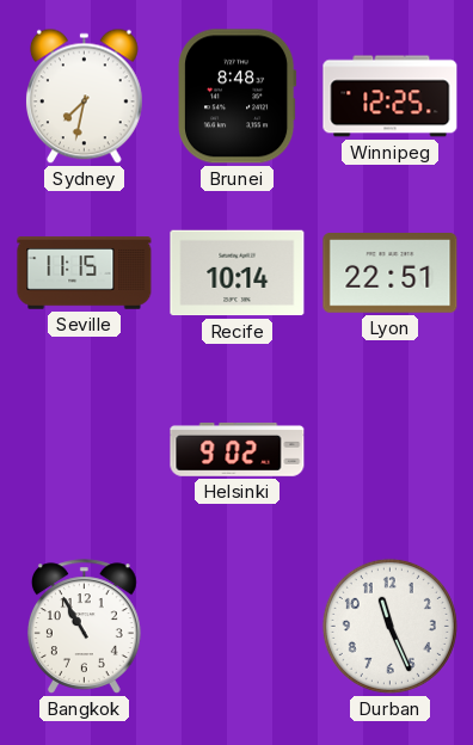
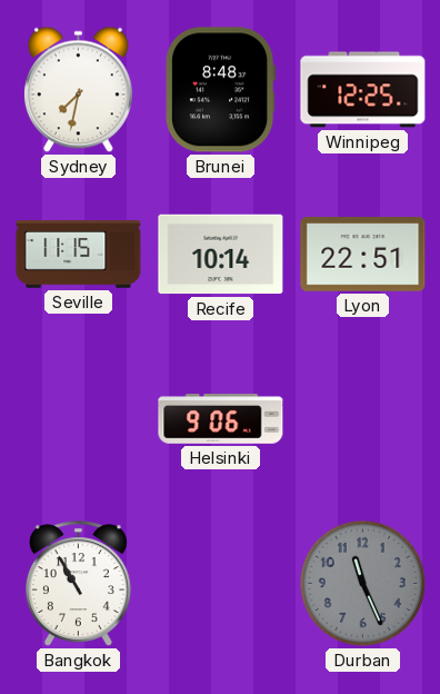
Helsinki: 9:02 -> 9:06
Durban dial: white -> grey
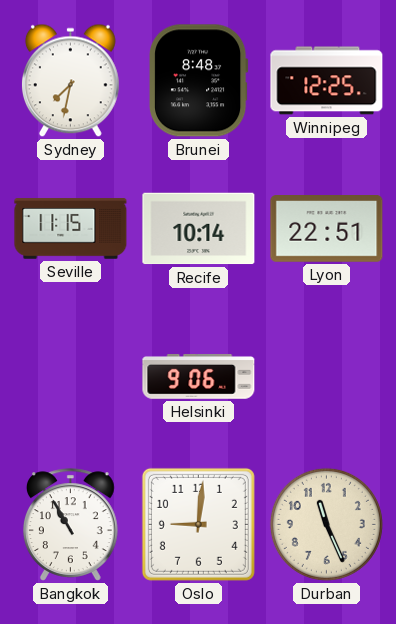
Oslo: none -> 9:01
Durban dial: grey -> cream
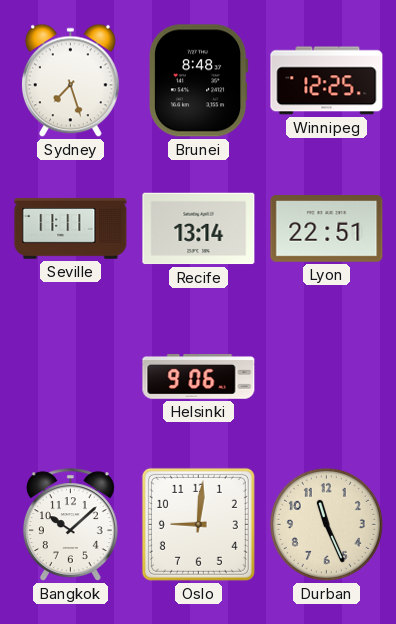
Sydney: 7:32 -> 7:27
Seville: 11:15 -> 11:11
Recife: 10:14 -> 13:14
Bangkok: 10:55 -> 10:08
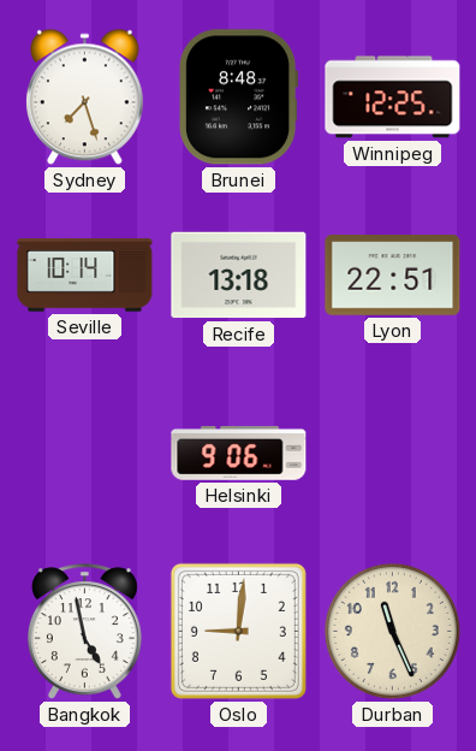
Seville: 11:11 -> 10:14
Recife: 13:14 -> 13:18
Bangkok: 10:08 -> 4:58
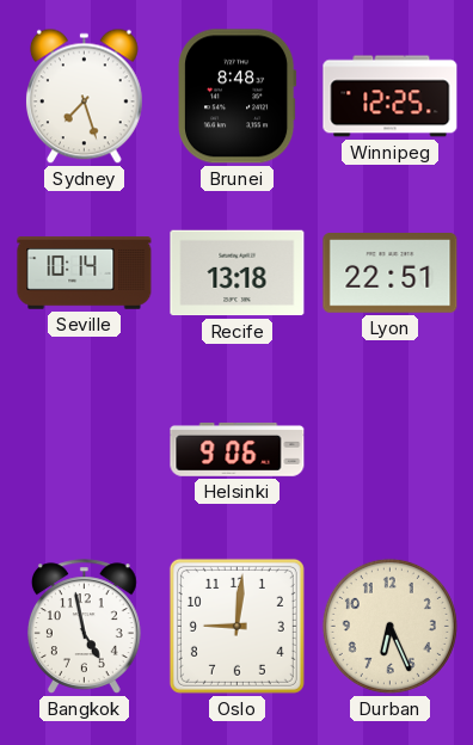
Durban: 11:26 -> 6:26
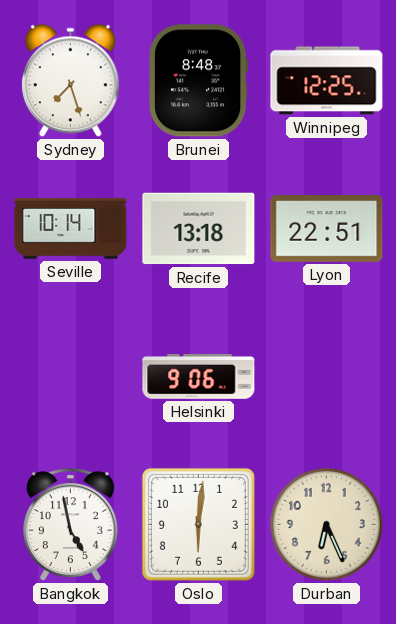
Oslo: 9:01 -> 6:01
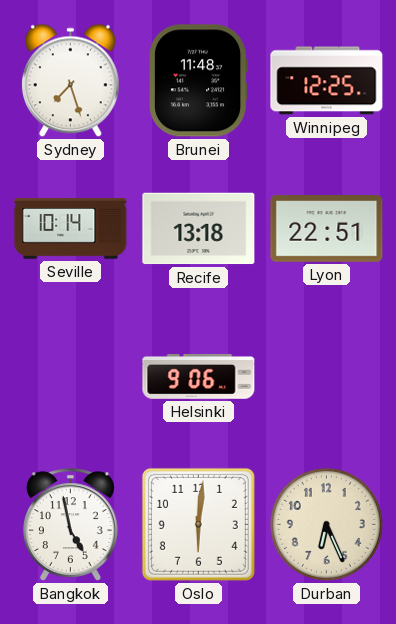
Brunei: 8:48 -> 11:48
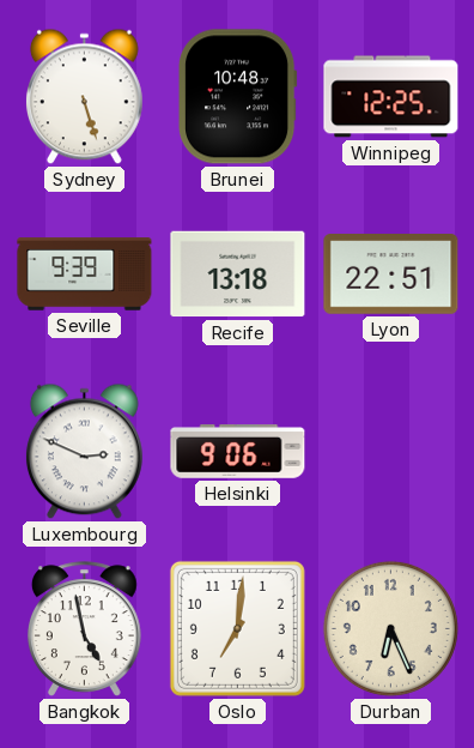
Sydney: 7:27 -> 5:27
Brunei: 11:48 -> 10:48
Seville: 10:14 -> 9:39
Luxembourg: none -> 2:49
Oslo: 6:01 -> 7:01
